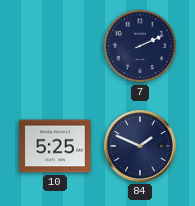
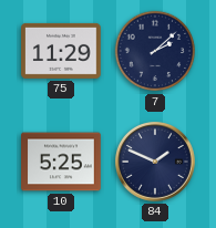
75: none -> 11:29
7: 2:11 -> 2:08
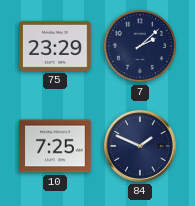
75: 11:29 -> 23:29
10: 5:25 -> 7:25
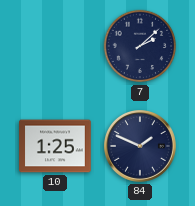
75: 23:29 -> none
10: 7:25 -> 1:25
